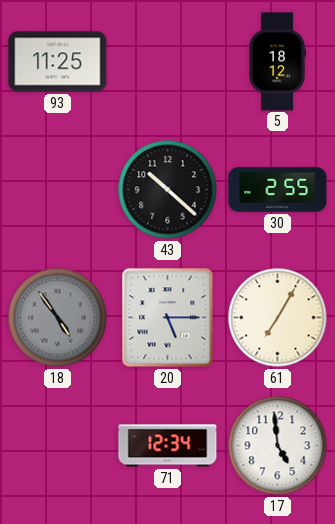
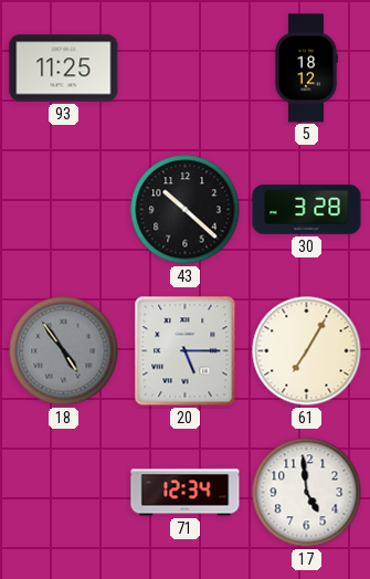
30: 2:55 -> 3:28
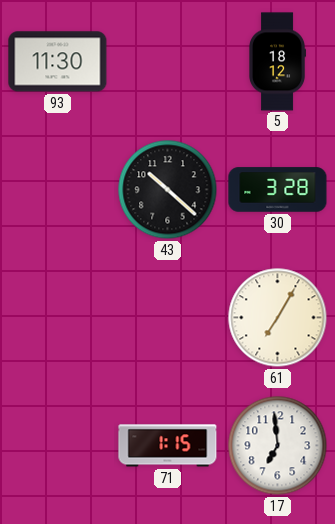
93: 11:25 -> 11:30
18: 4:54 -> none
20: 5:15 -> none
71: 12:34 -> 1:15
17: 4:59 -> 6:59
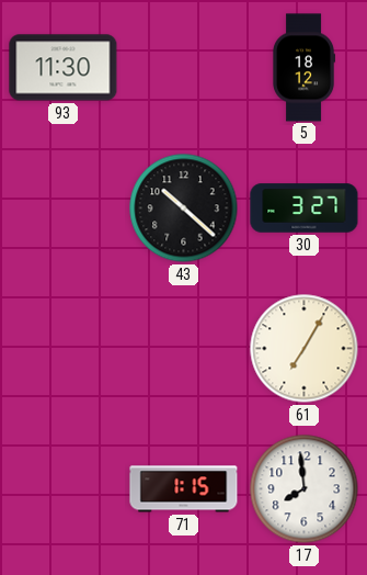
30: 3:28 -> 3:27
17: 6:59 -> 7:59
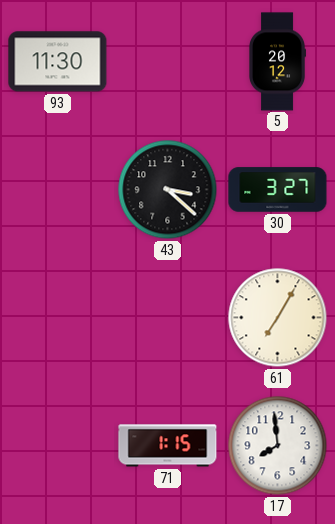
5: 18:12 -> 20:12
43: 10:22 -> 3:22
